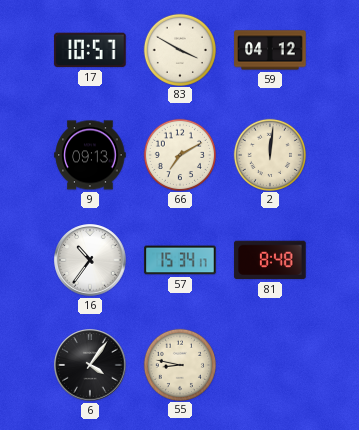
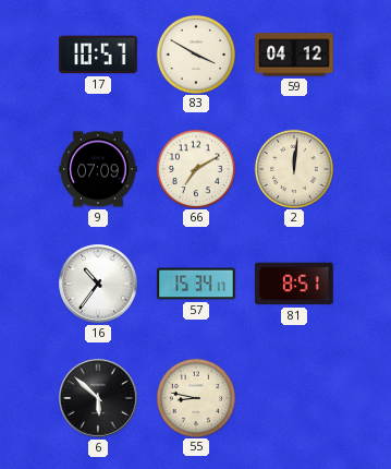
9: 09:13 -> 07:09
81: 8:48 -> 8:51
6: 4:06 -> 5:52
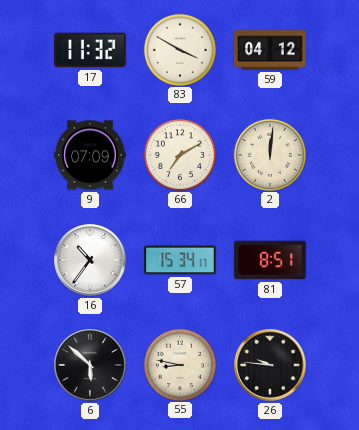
17: 10:57 -> 11:32
26: none -> 9:46
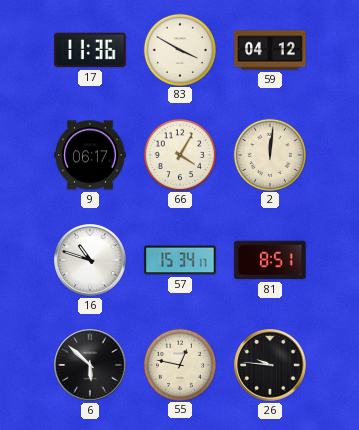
17: 11:32 -> 11:36
9: 07:09 -> 06:17
66: 7:10 -> 4:05
16: 10:36 -> 10:48
55: 8:47 -> 12:47
